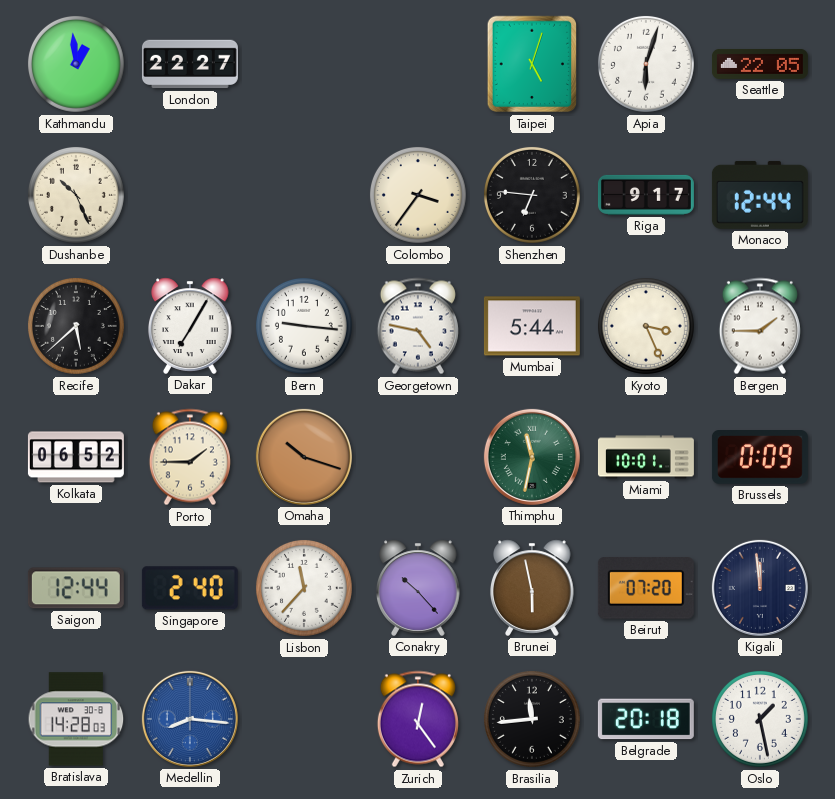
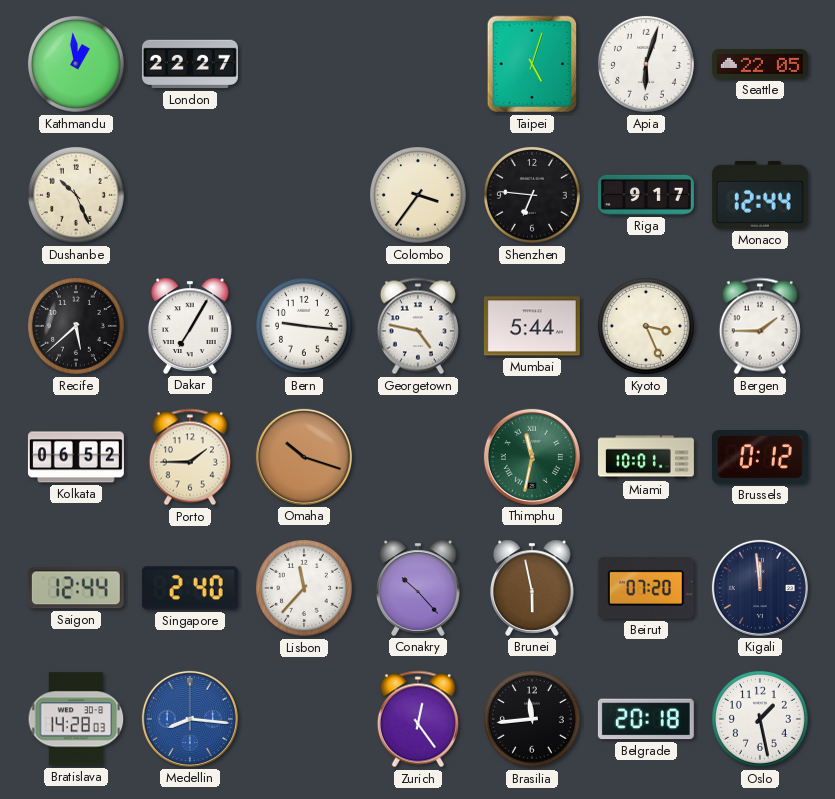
Brussels: 0:09 -> 0:12
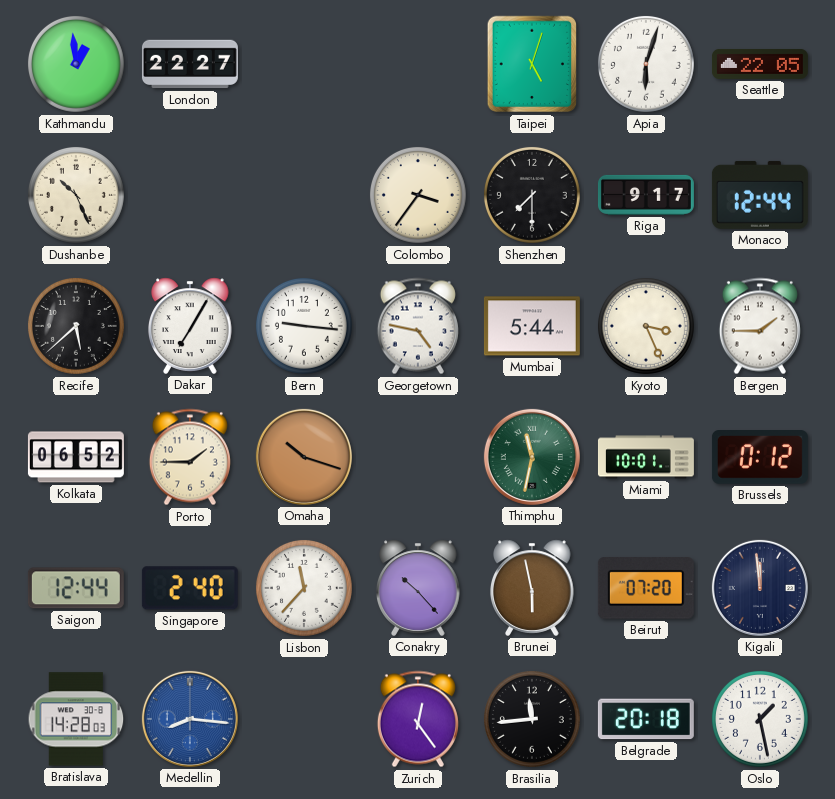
Shenzhen: 6:46 -> 7:30
